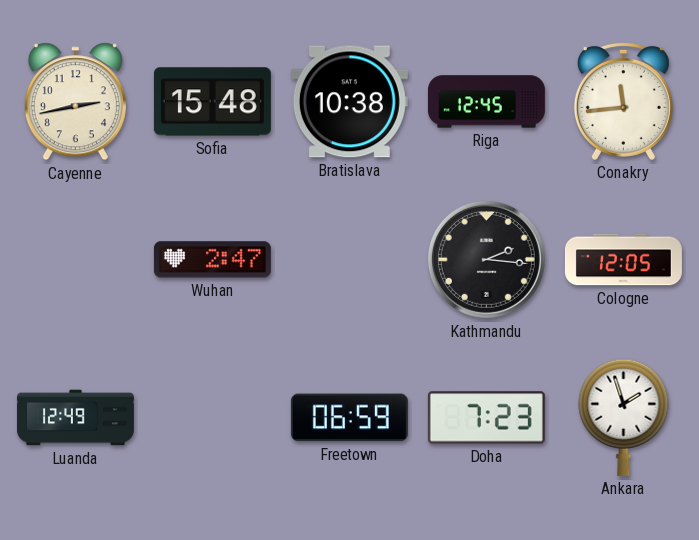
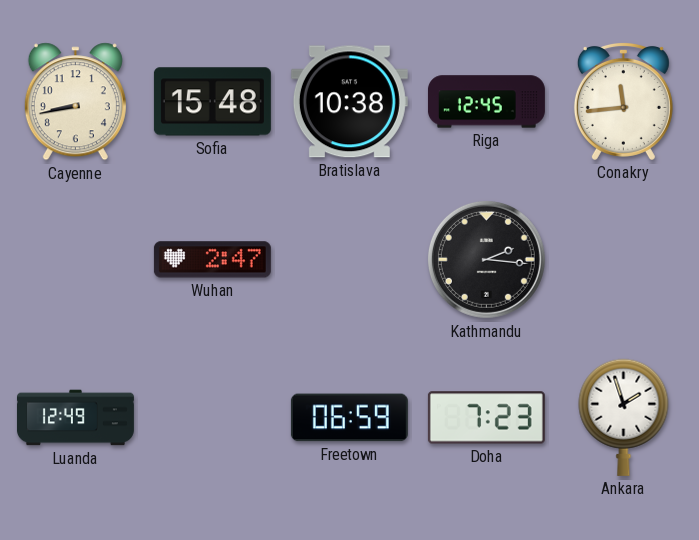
Cayenne: 2:43 -> 8:43
Cologne: 12:05 -> none
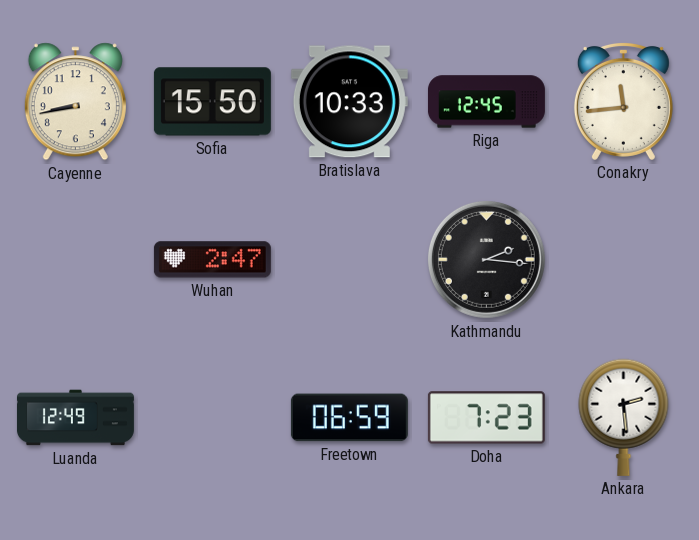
Sofia: 15:48 -> 15:50
Bratislava: 10:38 -> 10:33
Ankara: 1:57 -> 2:29
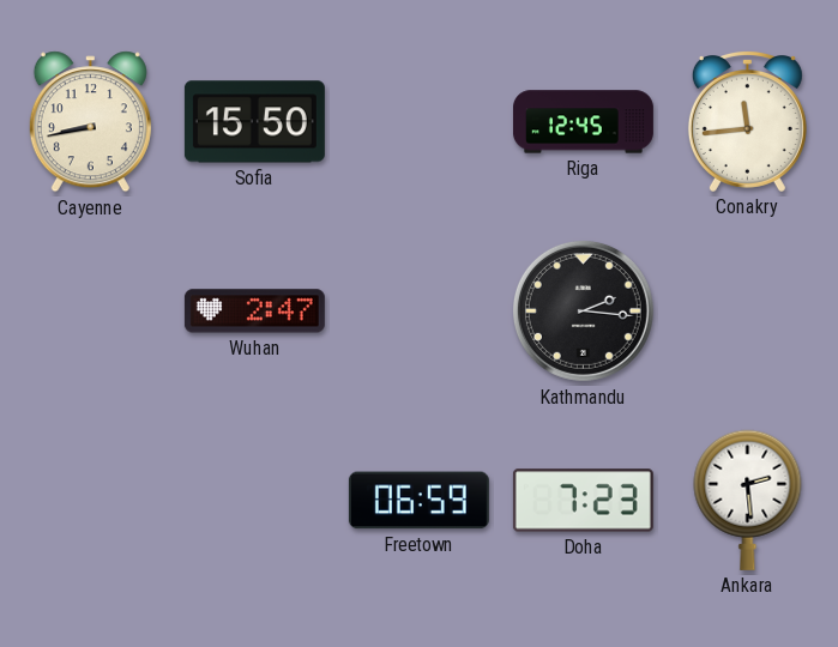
Bratislava: 10:33 -> none
Luanda: 12:49 -> none
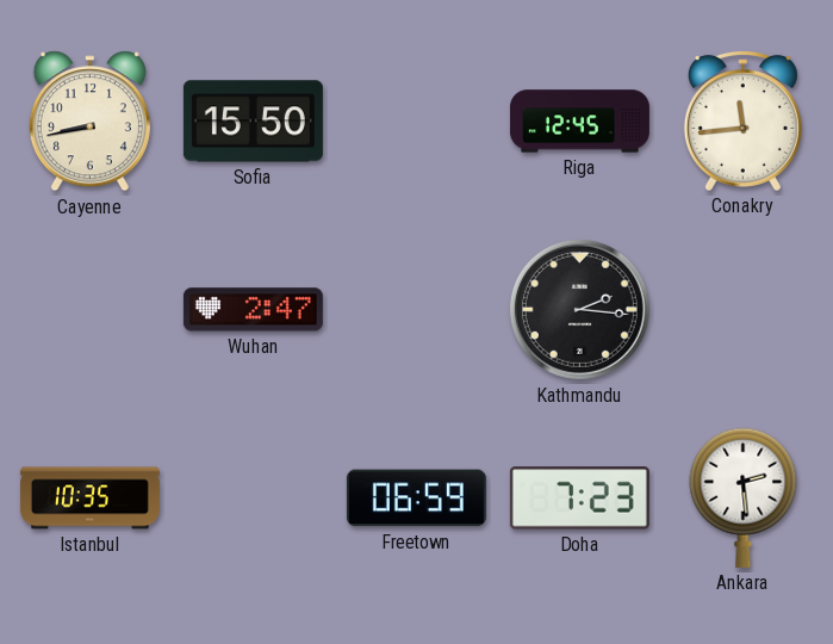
Istanbul: none -> 10:35
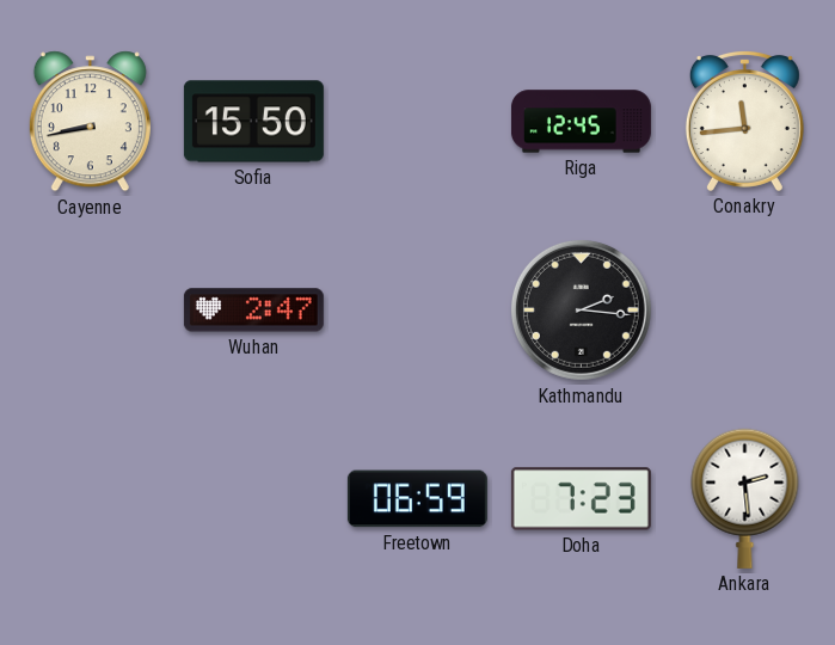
Istanbul: 10:35 -> none
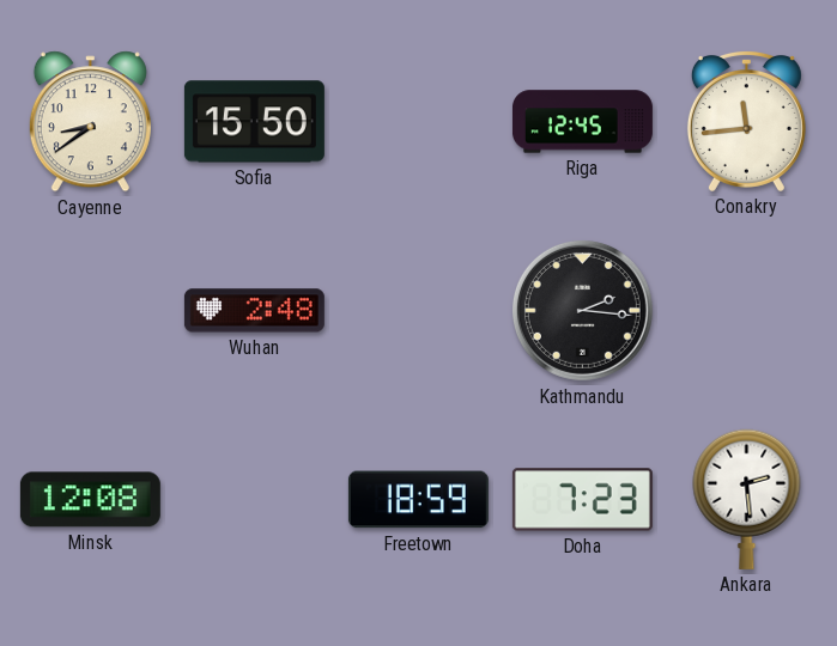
Cayenne: 8:43 -> 8:39
Wuhan: 2:47 -> 2:48
Minsk: none -> 12:08
Freetown: 06:59 -> 18:59
